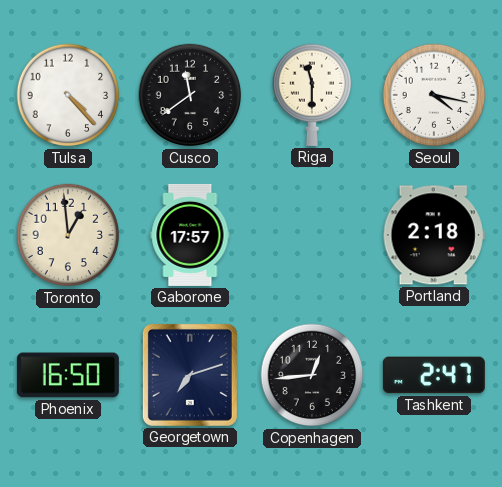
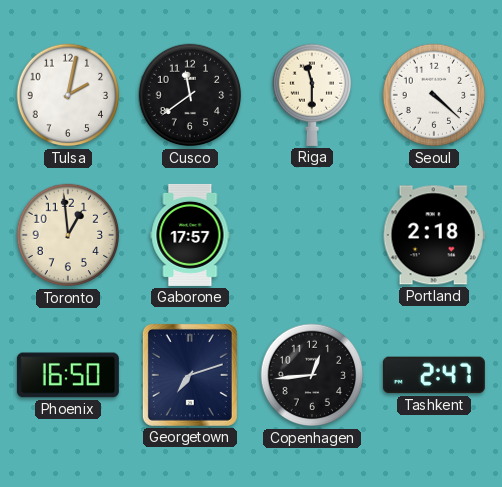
Tulsa: 4:23 -> 2:02
Seoul: 4:17 -> 4:22
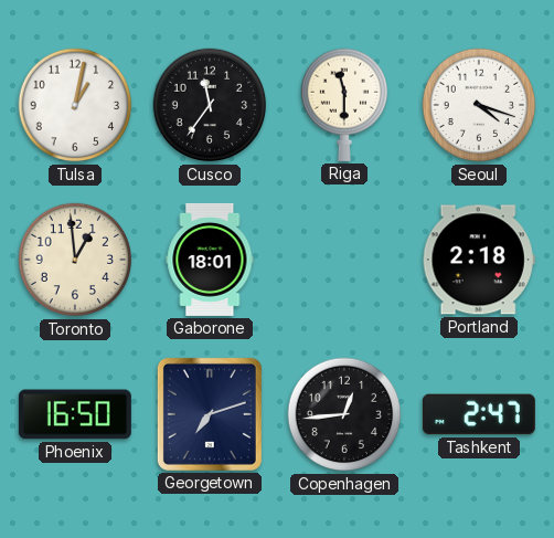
Tulsa: 2:02 -> 1:02
Cusco: 11:39 -> 11:36
Seoul: 4:22 -> 4:18
Gaborone: 17:57 -> 18:01
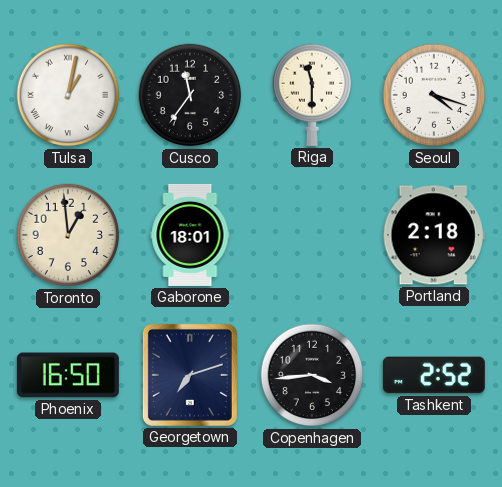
Tulsa numerals: Arabic -> Roman
Copenhagen: 12:44 -> 3:44
Tashkent: 2:47 -> 2:52
